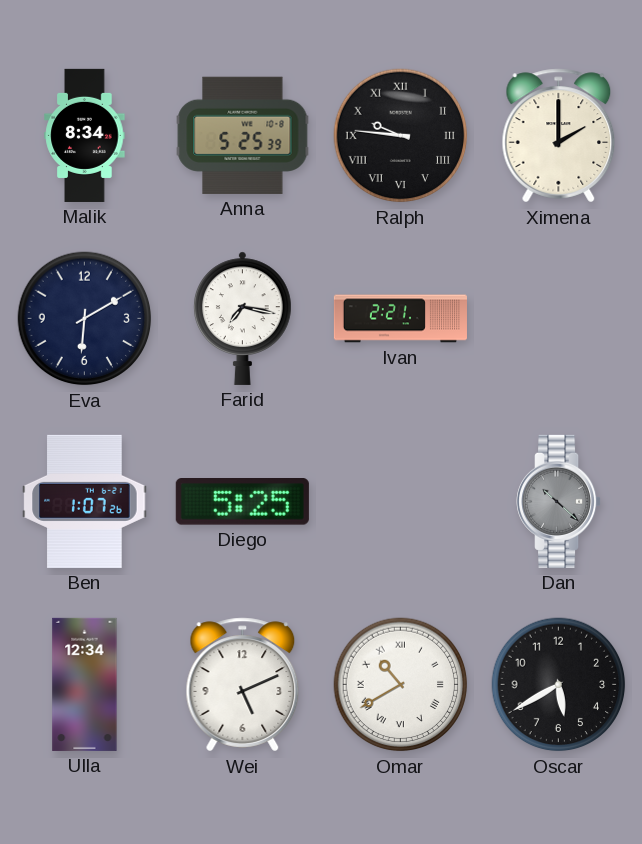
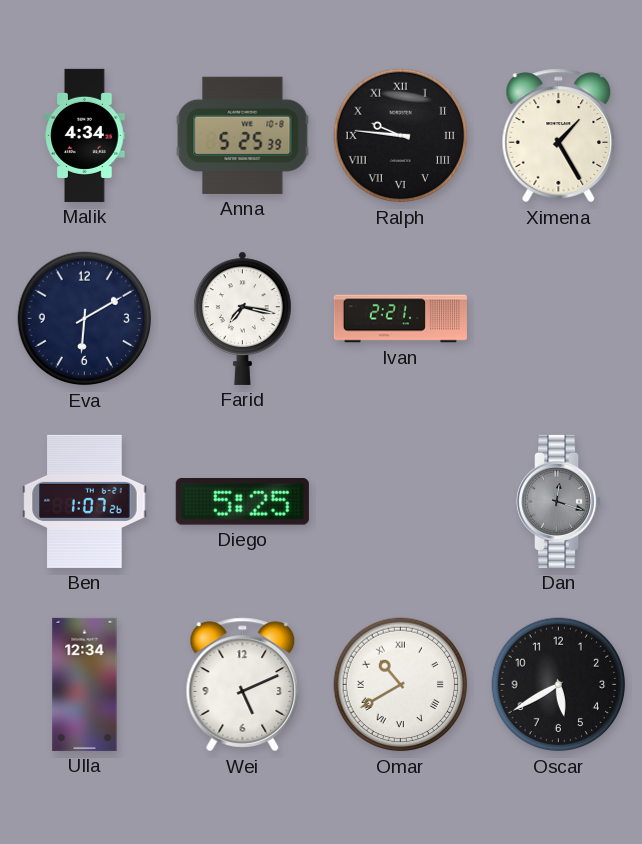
Malik: 8:34 -> 4:34
Ximena: 2:00 -> 1:25
Dan: 10:22 -> 12:18
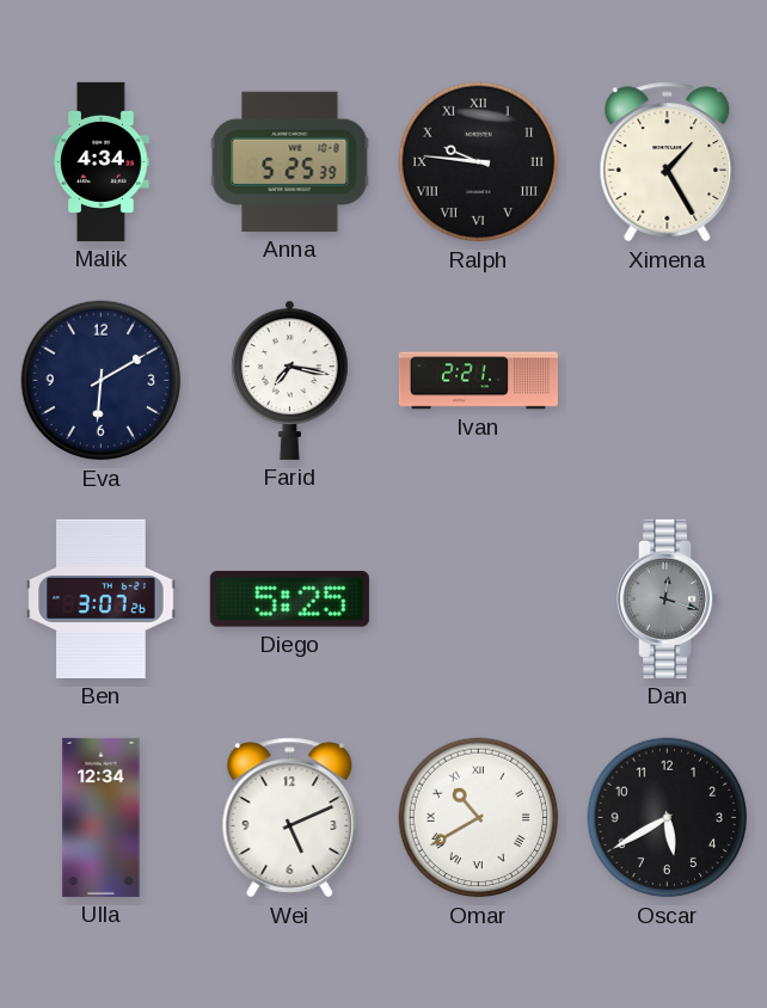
Ben: 1:07 -> 3:07
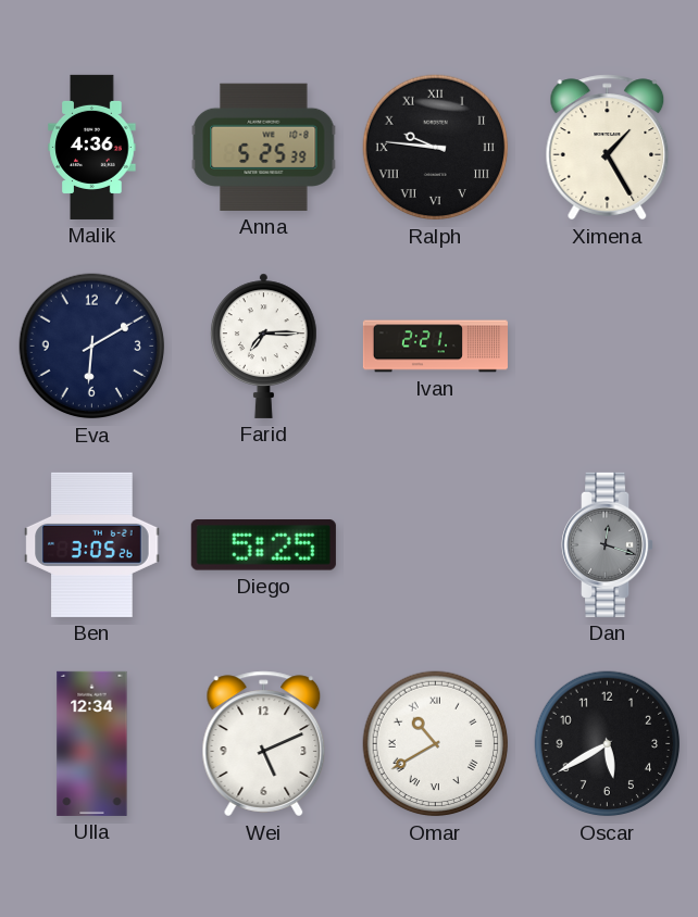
Malik: 4:34 -> 4:36
Farid: 7:17 -> 7:15
Ben: 3:07 -> 3:05
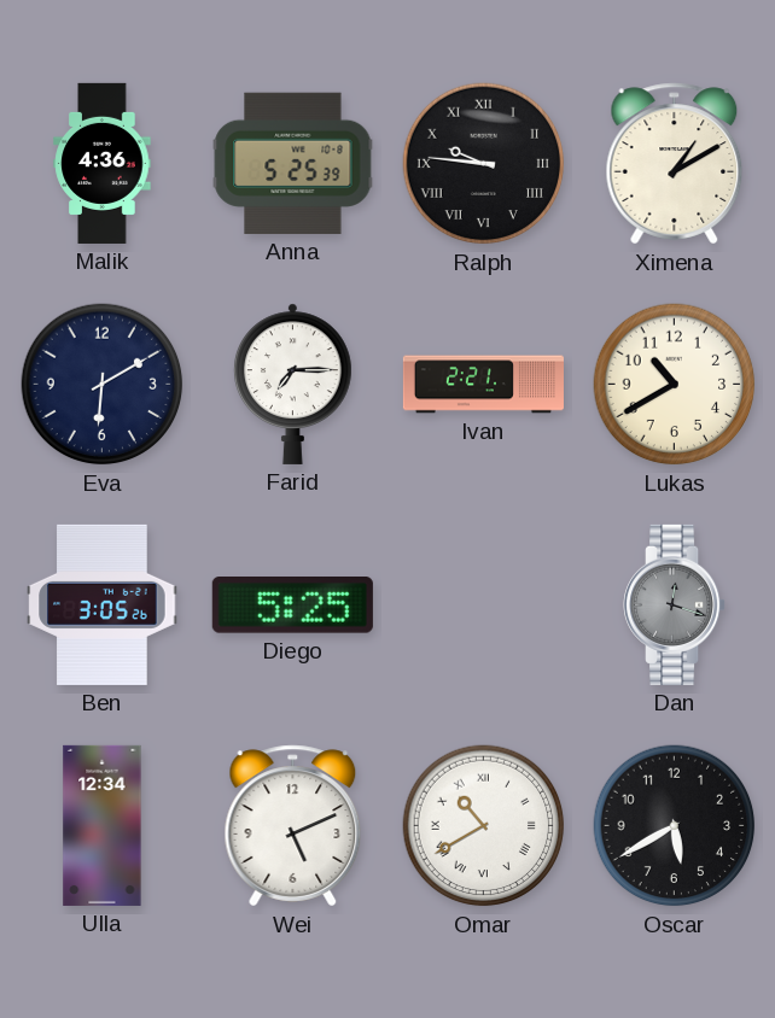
Ximena: 1:25 -> 1:10
Lukas: none -> 10:40
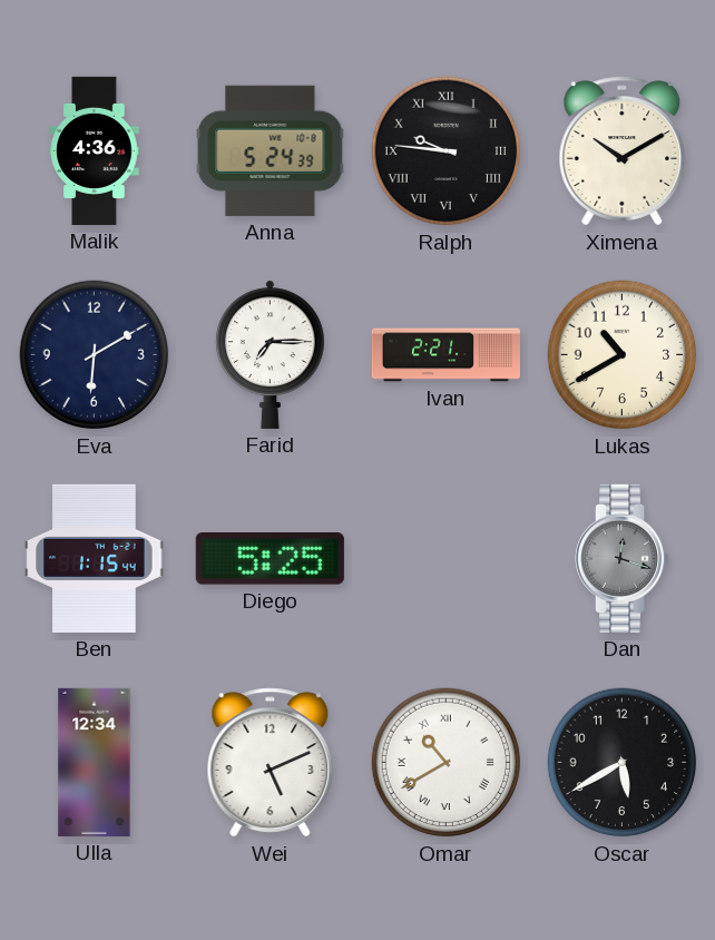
Anna: 5:25 -> 5:24
Ximena: 1:10 -> 10:10
Ben: 3:05 -> 1:15
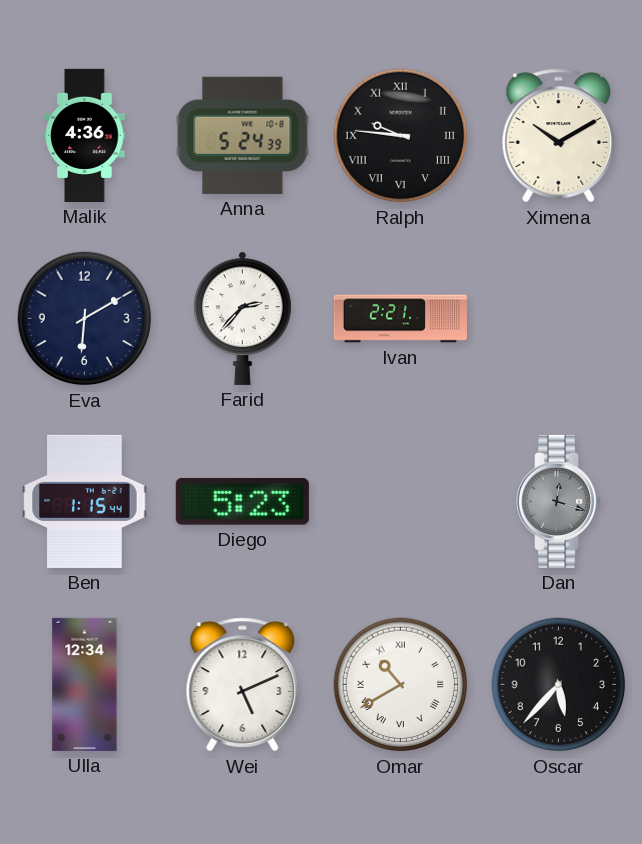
Farid: 7:15 -> 2:37
Lukas: 10:40 -> none
Diego: 5:25 -> 5:23
Oscar: 5:40 -> 5:37
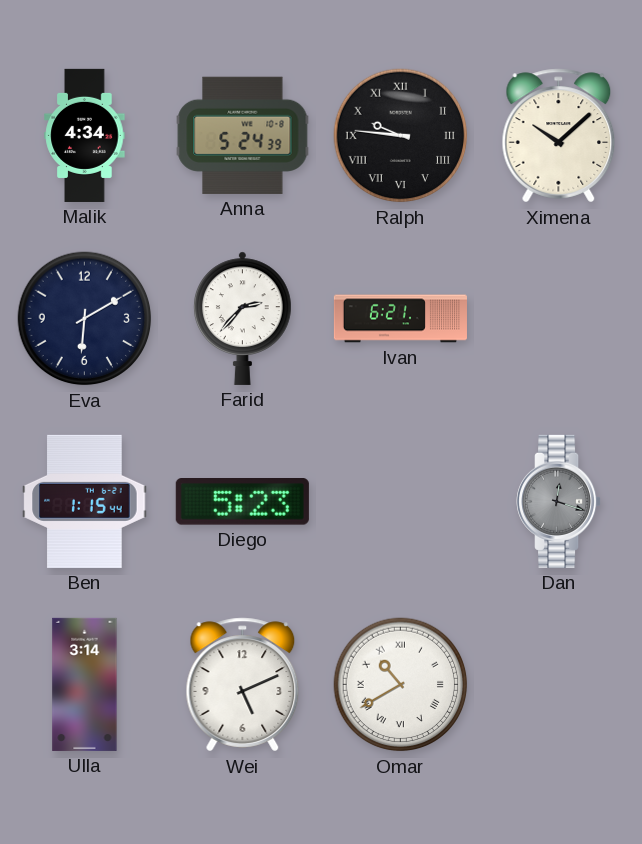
Malik: 4:36 -> 4:34
Ximena: 10:10 -> 10:08
Ivan: 2:21 -> 6:21
Ulla: 12:34 -> 3:14
Oscar: 5:37 -> none
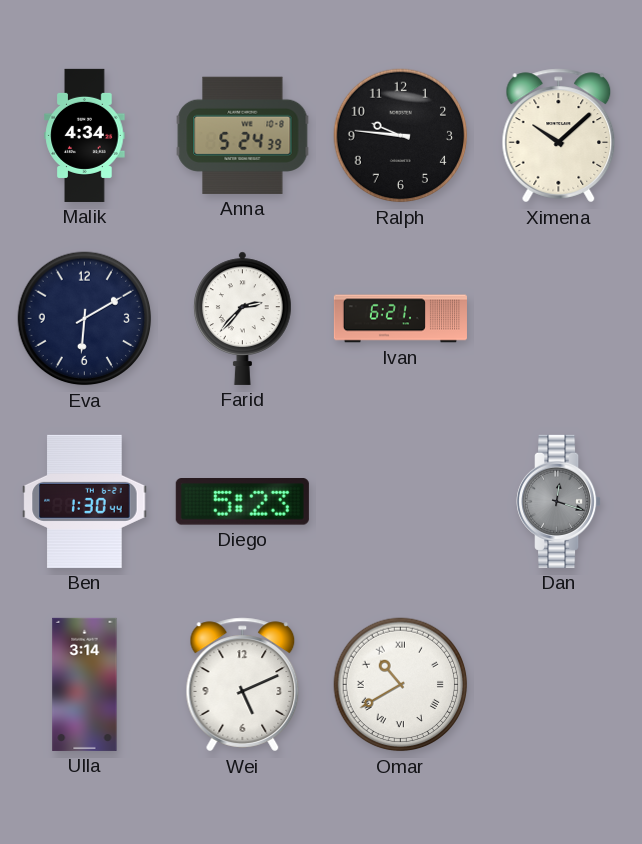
Ralph numerals: Roman -> Arabic
Ben: 1:15 -> 1:30
